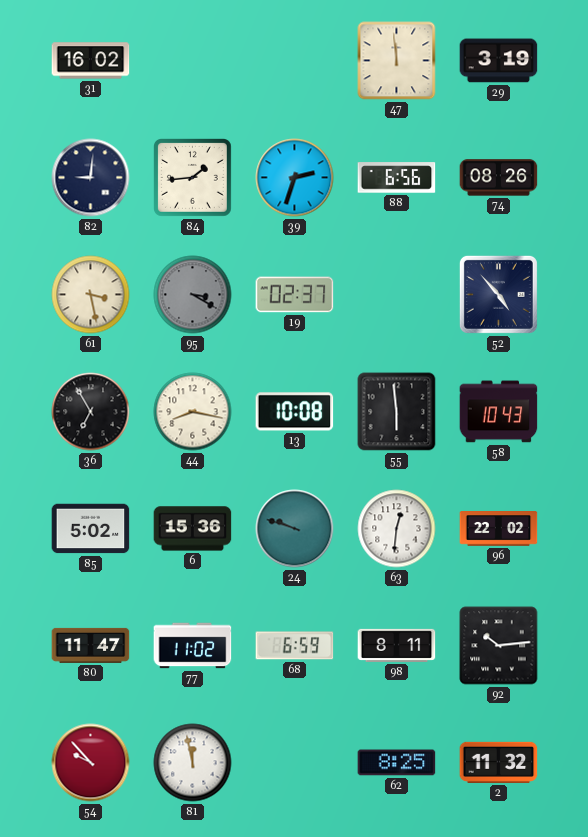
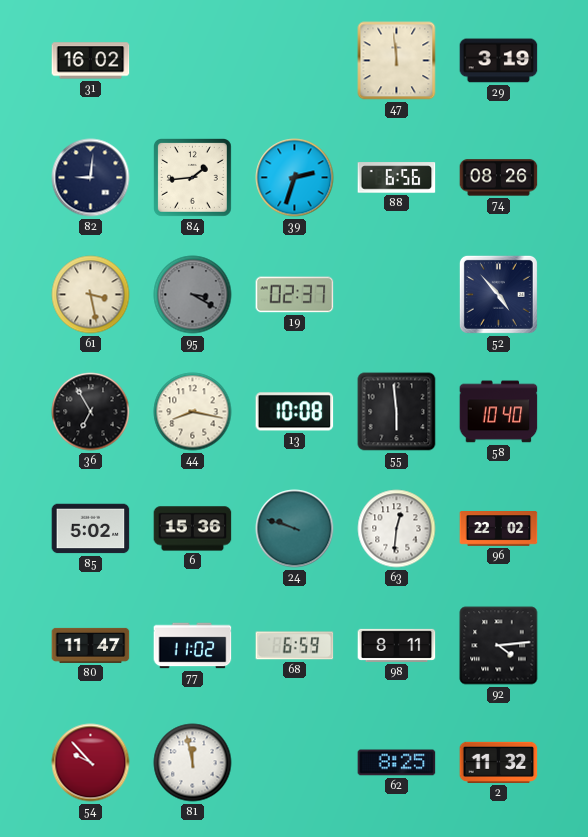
58: 10:43 -> 10:40
92: 10:14 -> 4:14
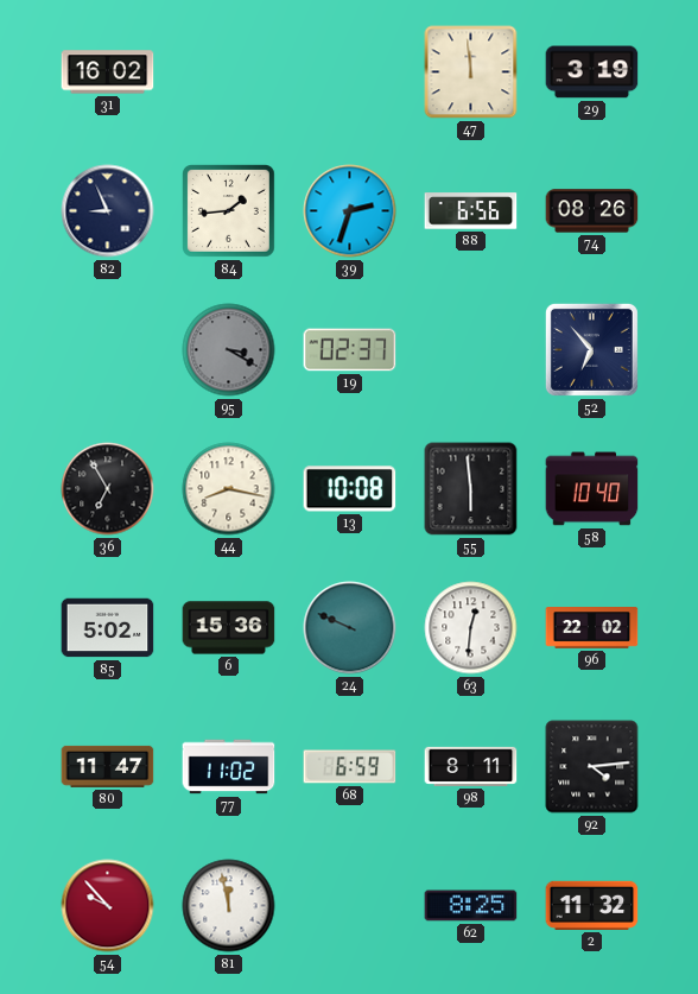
82: 9:01 -> 8:56
61: 3:28 -> none
52: 4:53 -> 6:53
24: 9:48 -> 9:49
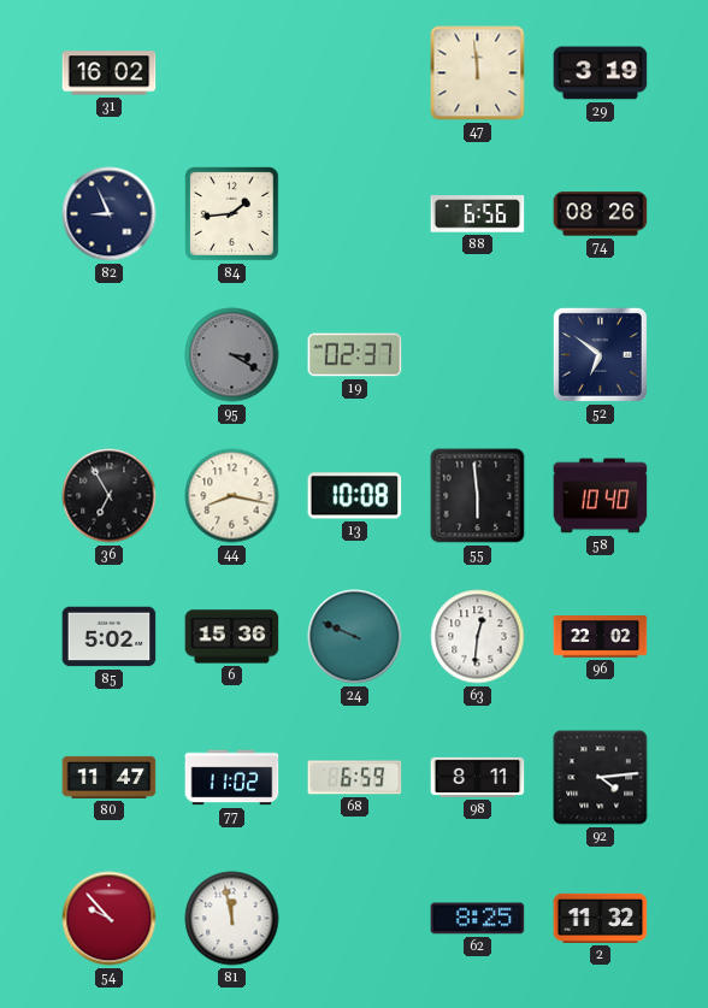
39: 2:33 -> none
52: 6:53 -> 6:51
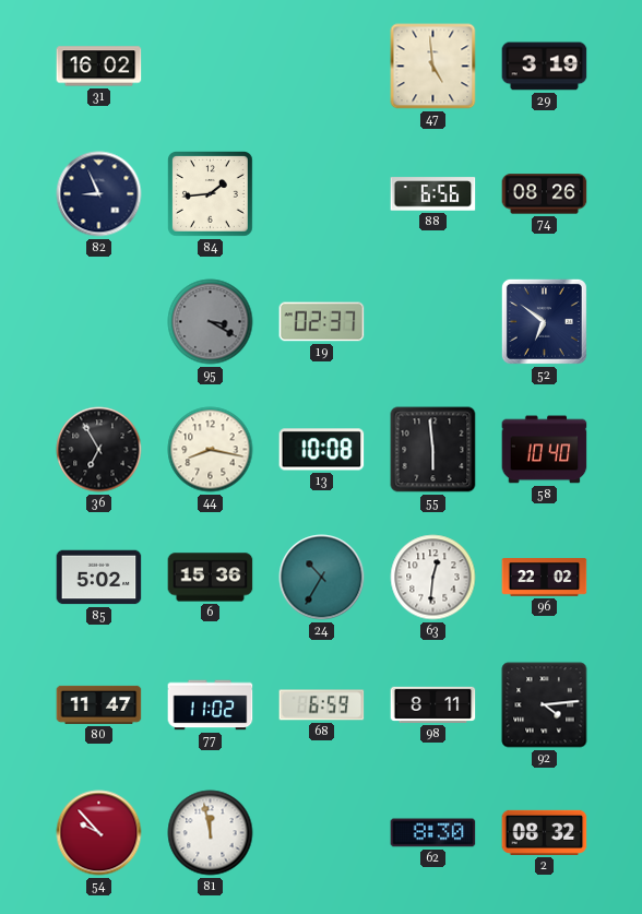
47: 11:59 -> 4:59
24: 9:49 -> 10:35
62: 8:25 -> 8:30
2: 11:32 -> 08:32
